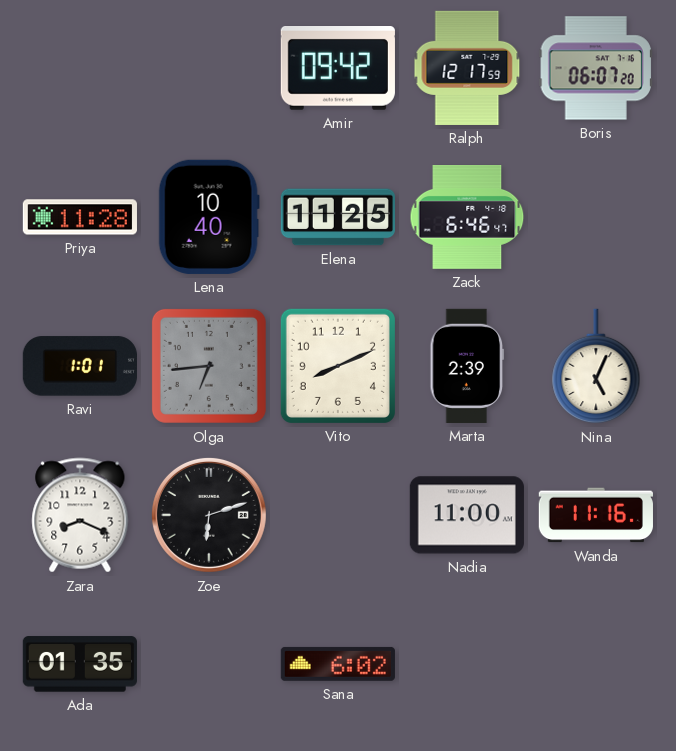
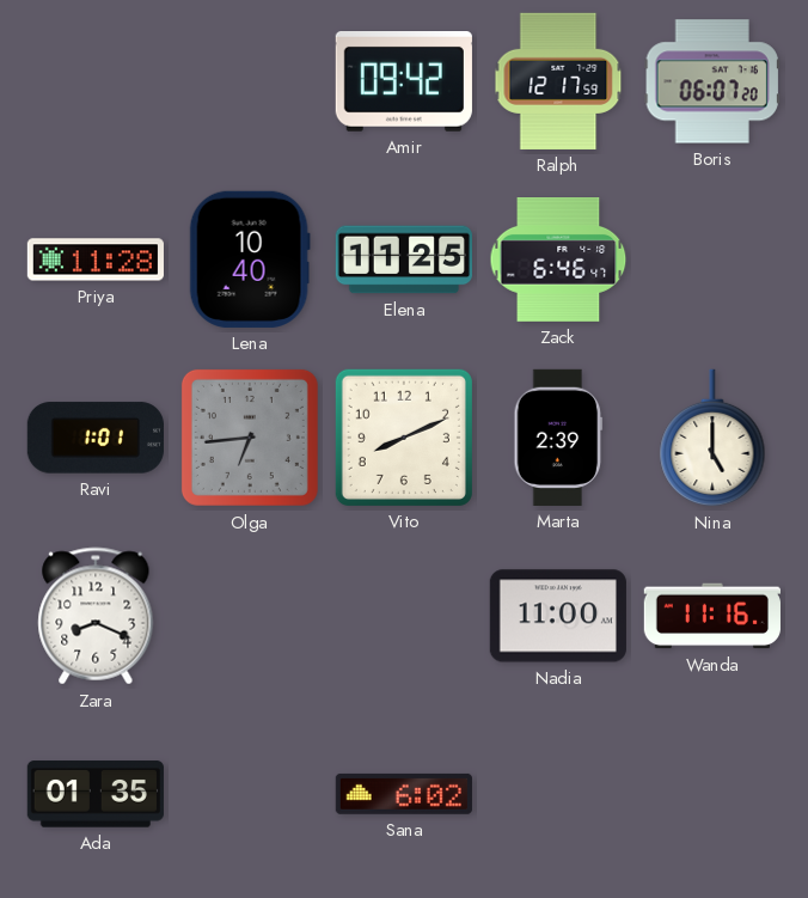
Nina: 5:04 -> 5:00
Zoe: 6:12 -> none
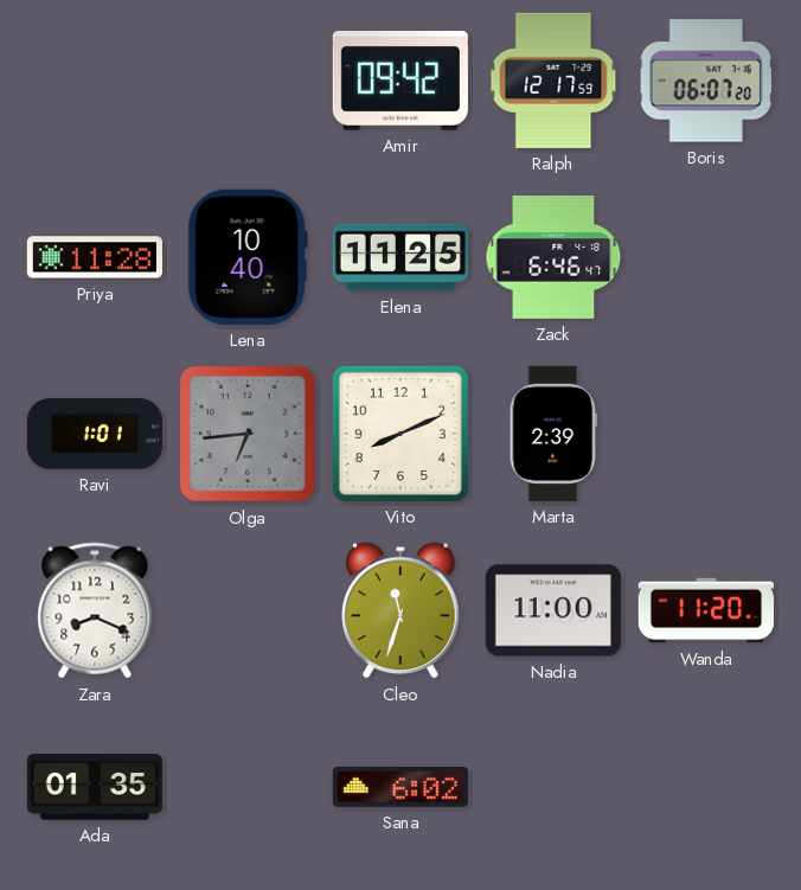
Nina: 5:00 -> none
Cleo: none -> 11:33
Wanda: 11:16 -> 11:20
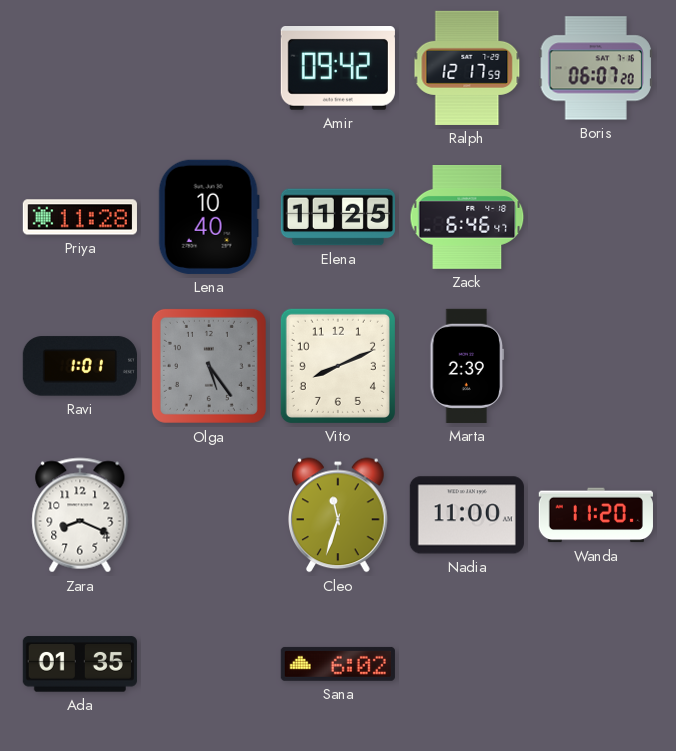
Olga: 6:44 -> 5:24
